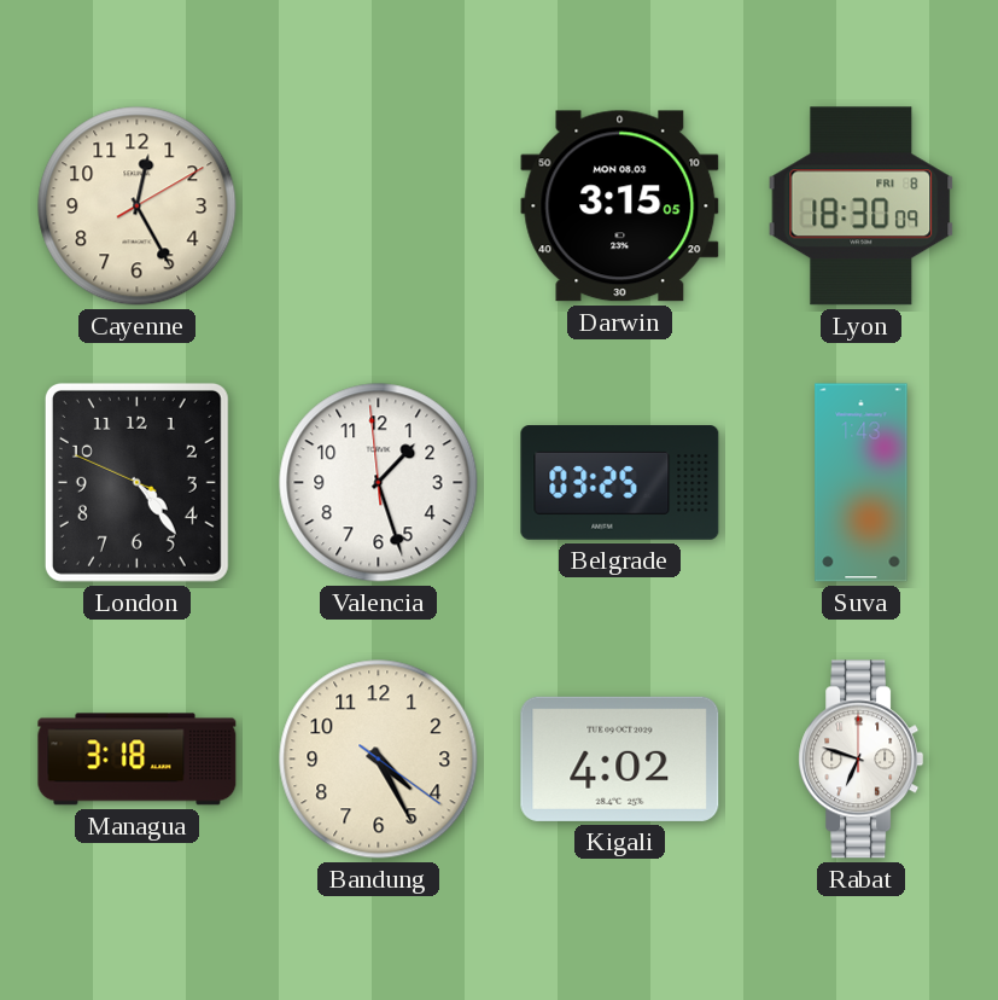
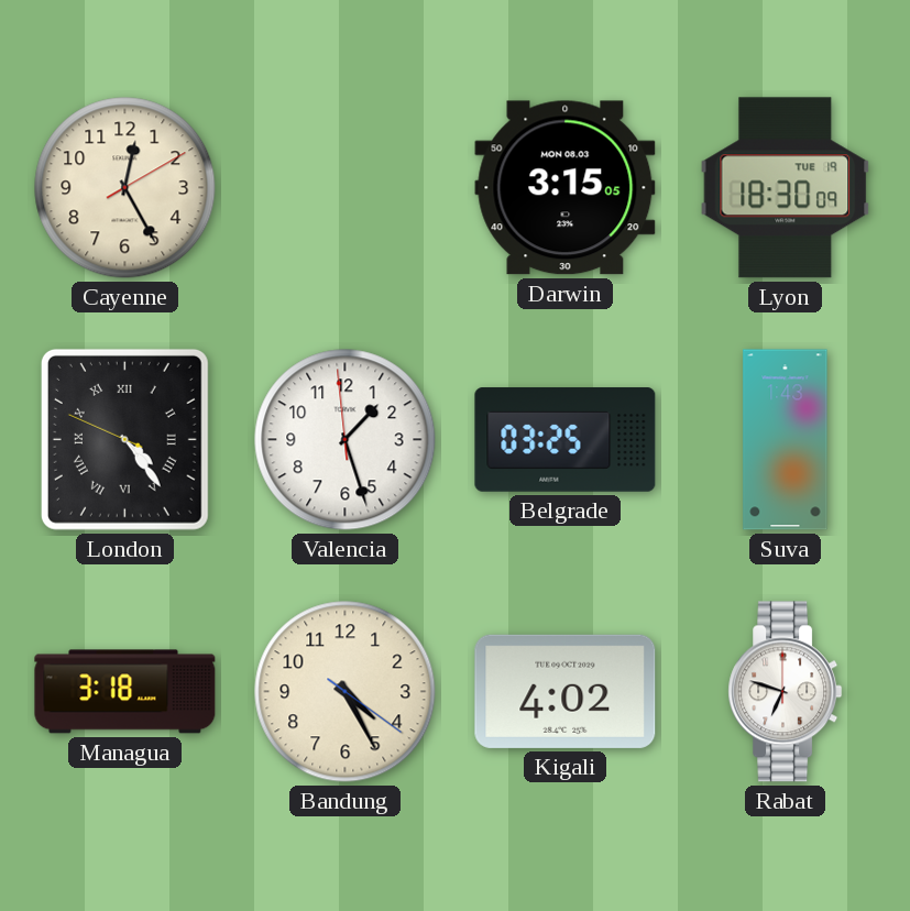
Lyon date: FRI 8 -> TUE 19
London numerals: Arabic -> Roman
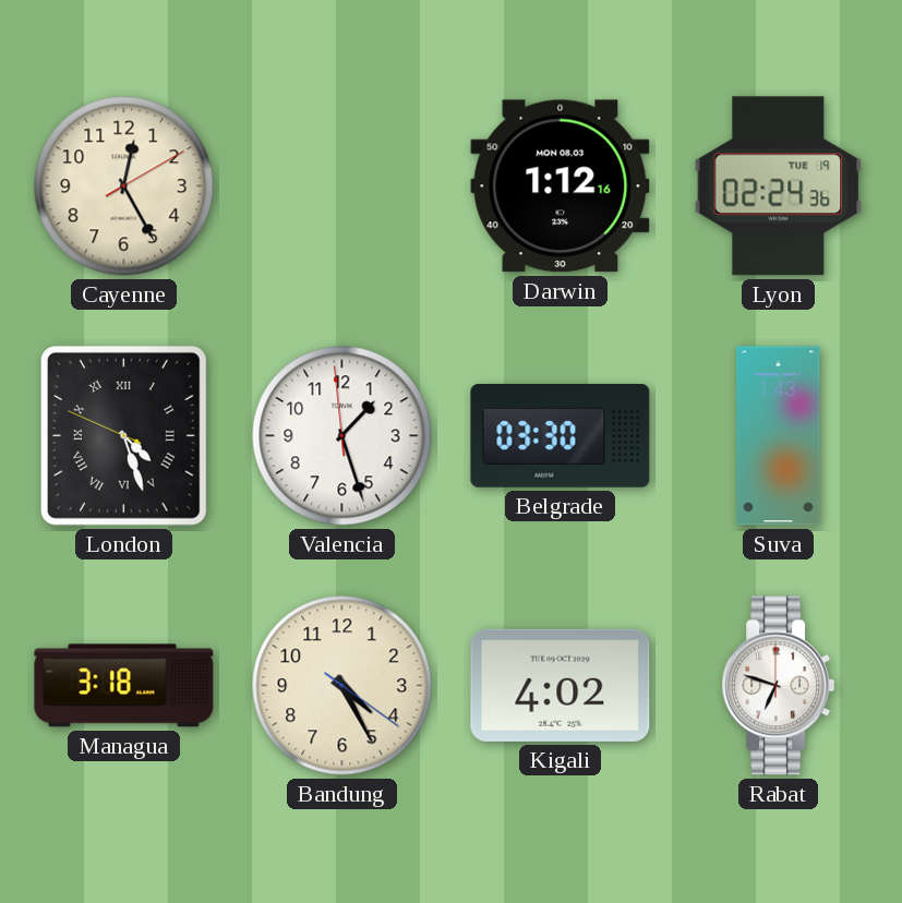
Darwin: 3:15 -> 1:12
Lyon: 18:30 -> 02:24
London: 4:23 -> 4:26
Belgrade: 03:25 -> 03:30
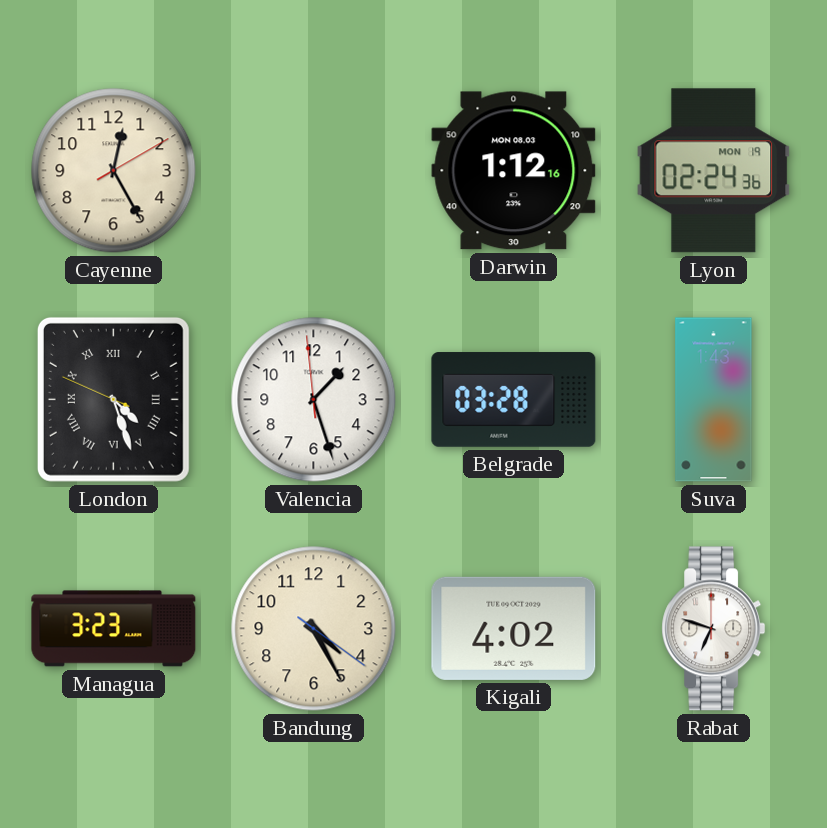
Lyon date: TUE 19 -> MON 19
Belgrade: 03:30 -> 03:28
Managua: 3:18 -> 3:23
